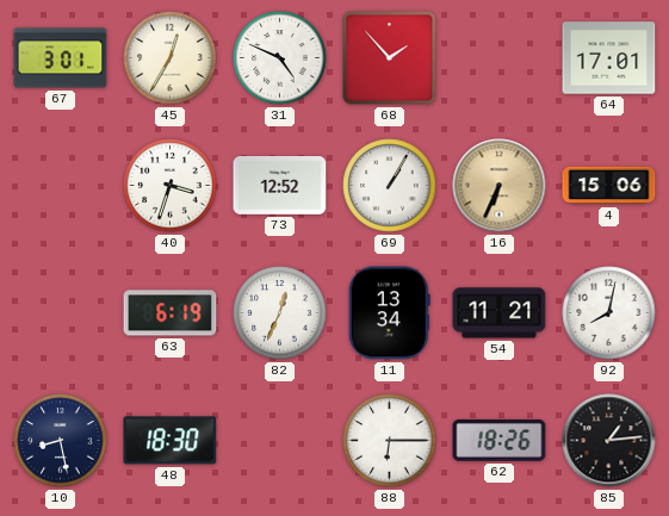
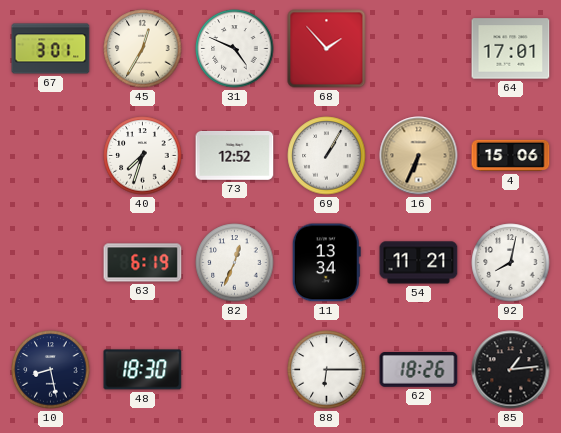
40: 3:33 -> 7:33
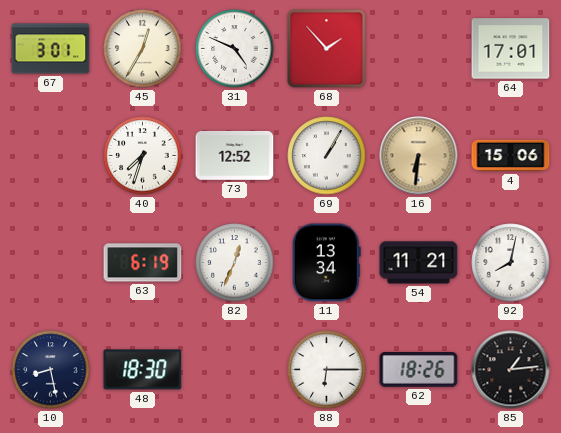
16: 6:34 -> 6:31
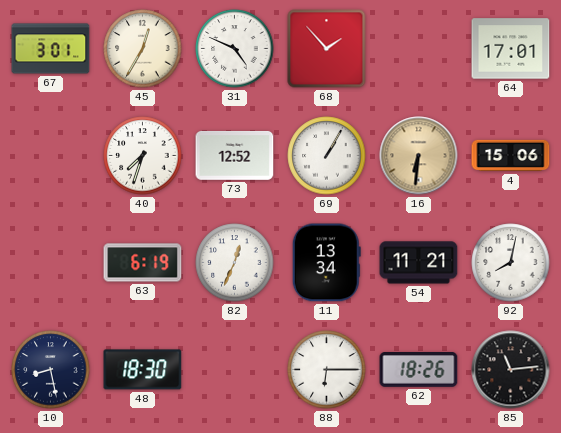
85: 1:14 -> 11:14
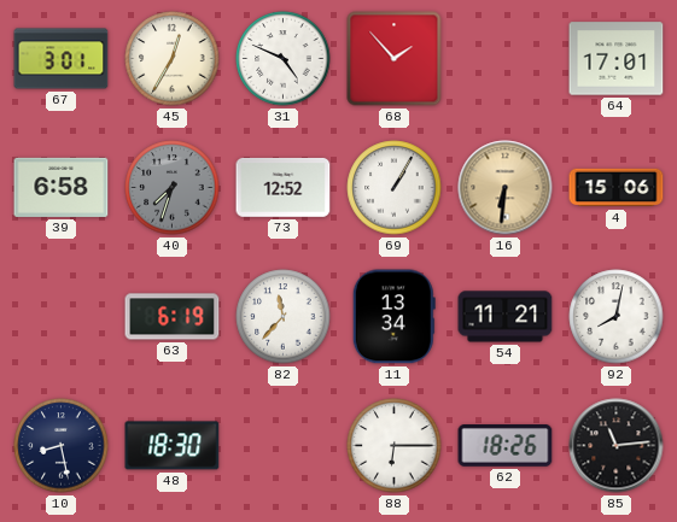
39: none -> 6:58
40 dial: white -> grey
82: 12:34 -> 11:37
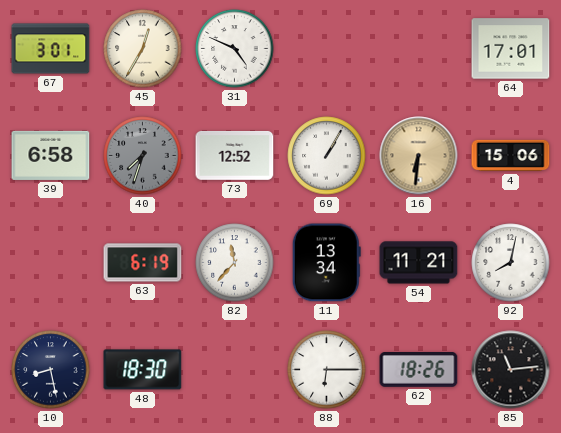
68: 1:53 -> none
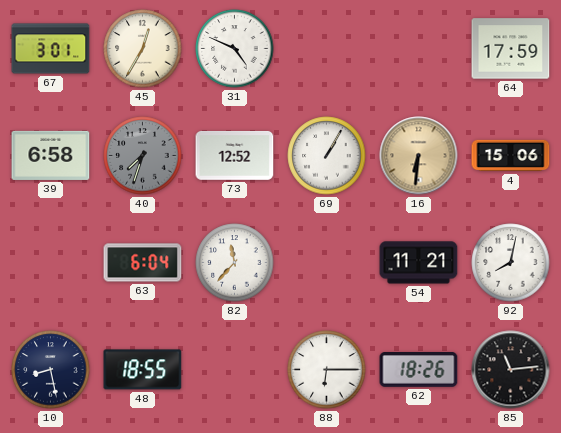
64: 17:01 -> 17:59
63: 6:19 -> 6:04
11: 13:34 -> none
48: 18:30 -> 18:55
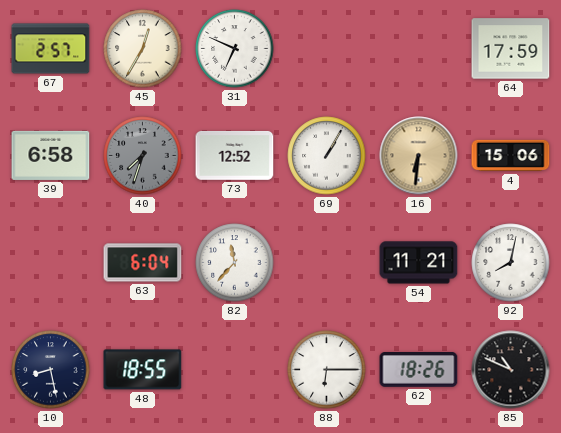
67: 3:01 -> 2:57
31: 4:49 -> 6:49
85: 11:14 -> 10:49
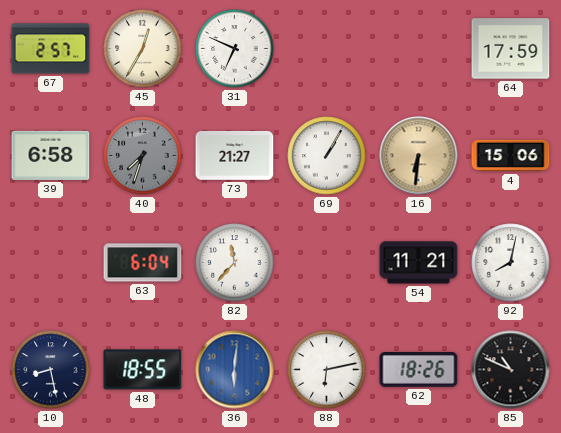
73: 12:52 -> 21:27
36: none -> 6:01
88: 6:15 -> 6:13
